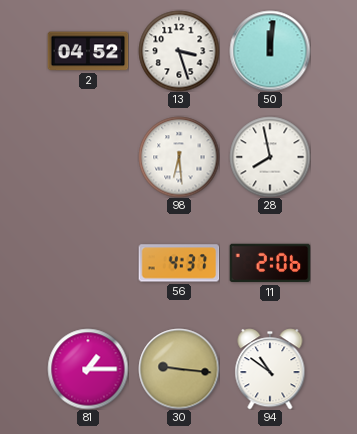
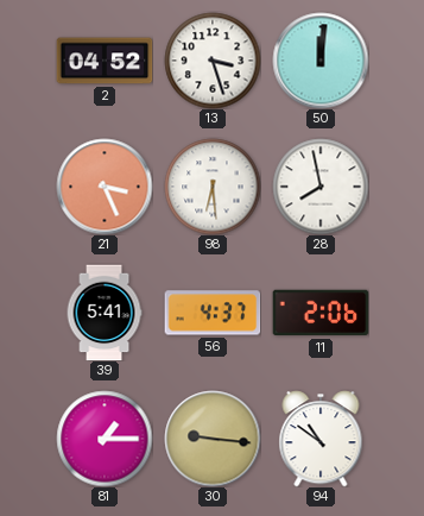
21: none -> 3:26
39: none -> 5:41
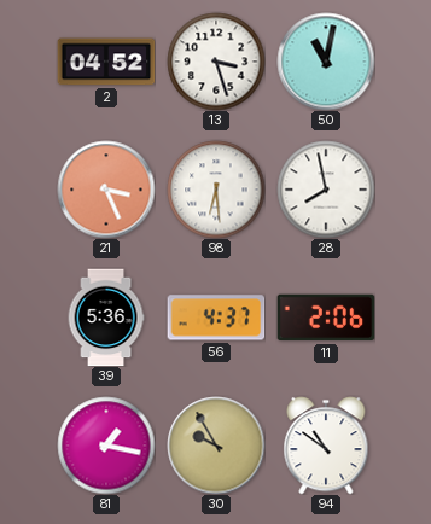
50: 12:01 -> 11:02
39: 5:41 -> 5:36
81: 1:15 -> 1:17
30: 9:16 -> 9:55
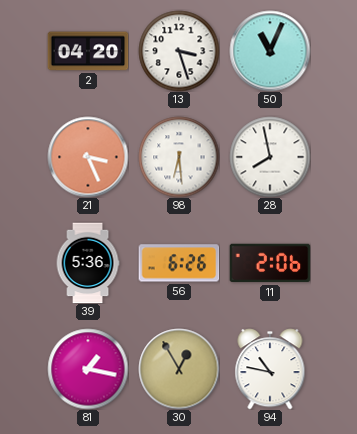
2: 04:52 -> 04:20
50: 11:02 -> 11:04
56: 4:37 -> 6:26
30: 9:55 -> 12:55
94: 10:51 -> 10:47
